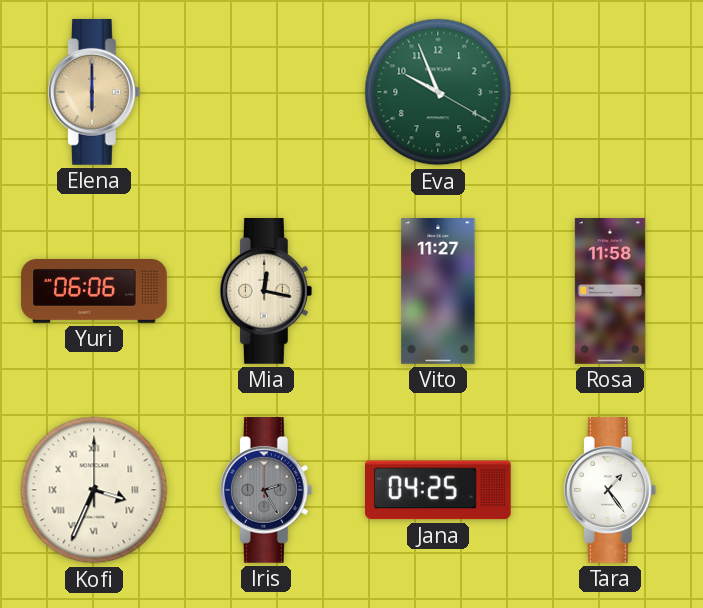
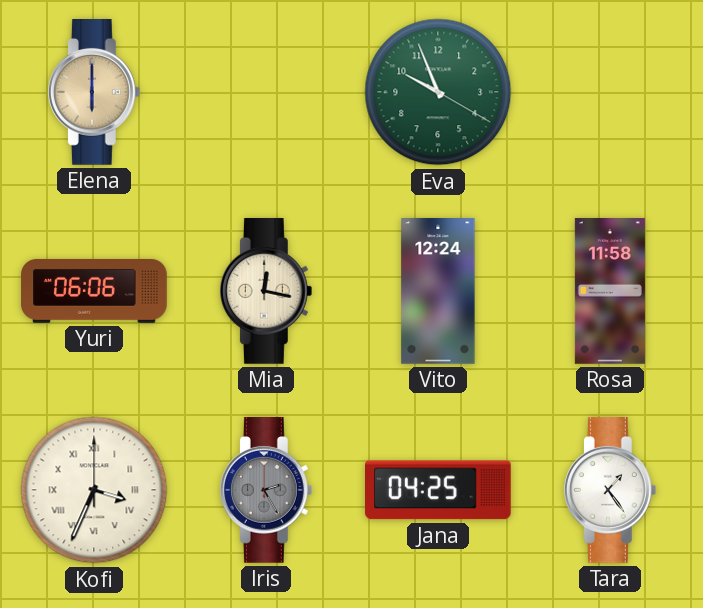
Vito: 11:27 -> 12:24
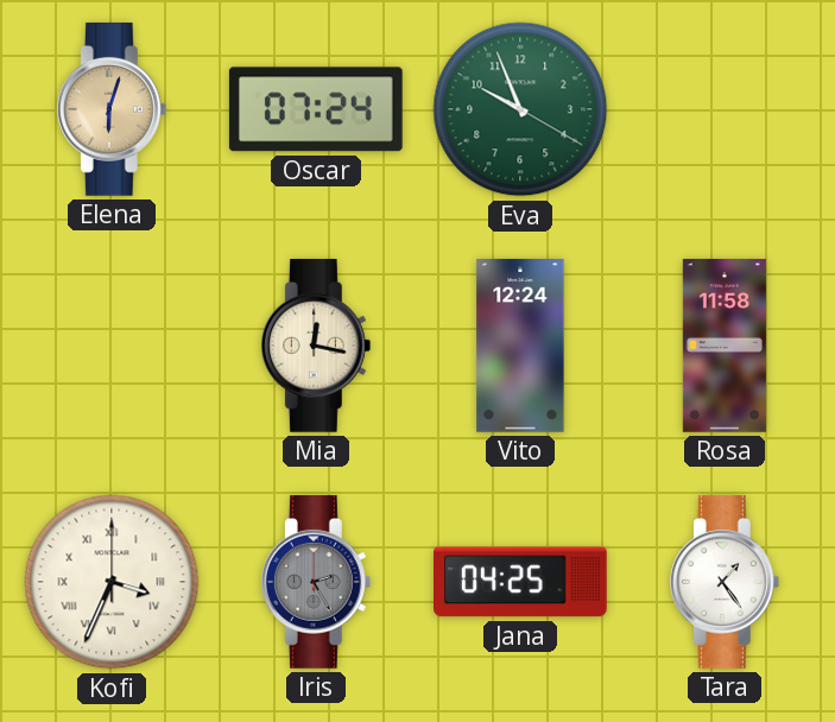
Elena: 6:00 -> 6:03
Oscar: none -> 07:24
Yuri: 06:06 -> none
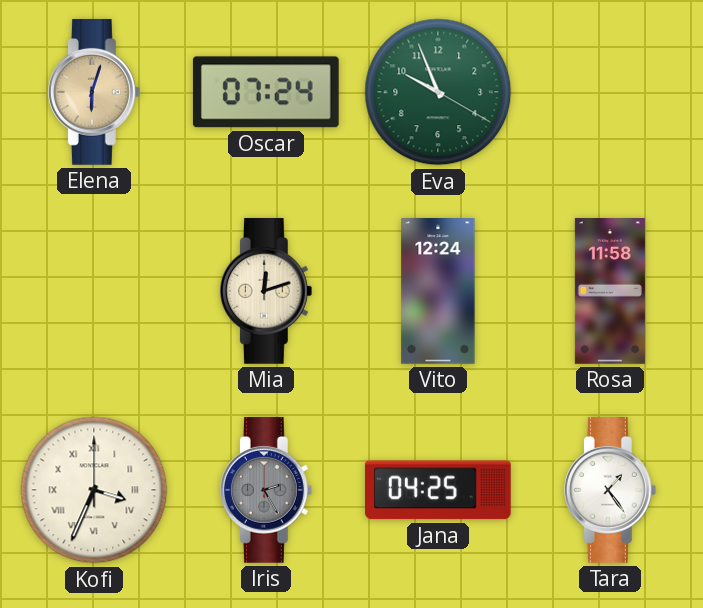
Mia: 12:17 -> 12:12
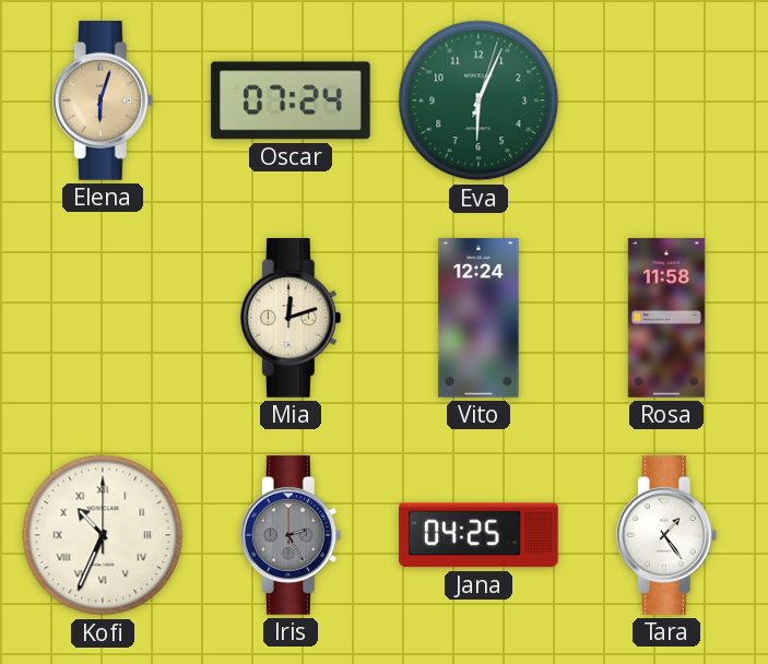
Eva: 9:56 -> 6:04
Kofi: 3:34 -> 10:34
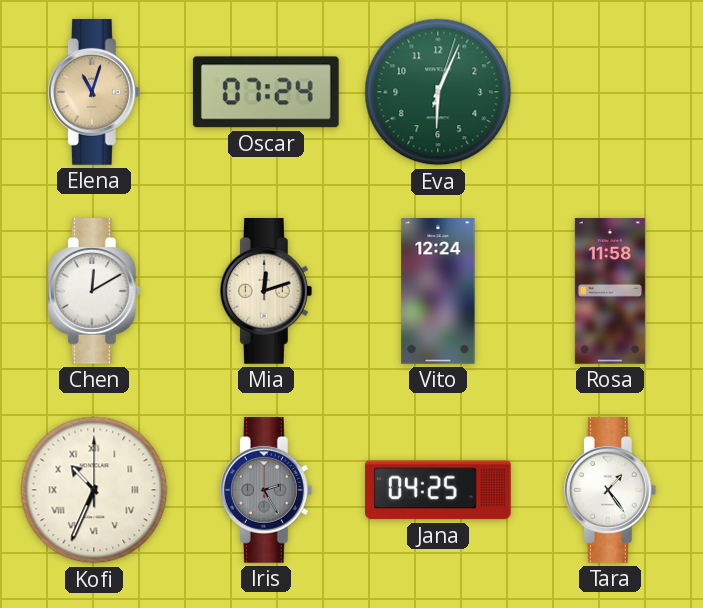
Elena: 6:03 -> 11:03
Chen: none -> 12:10
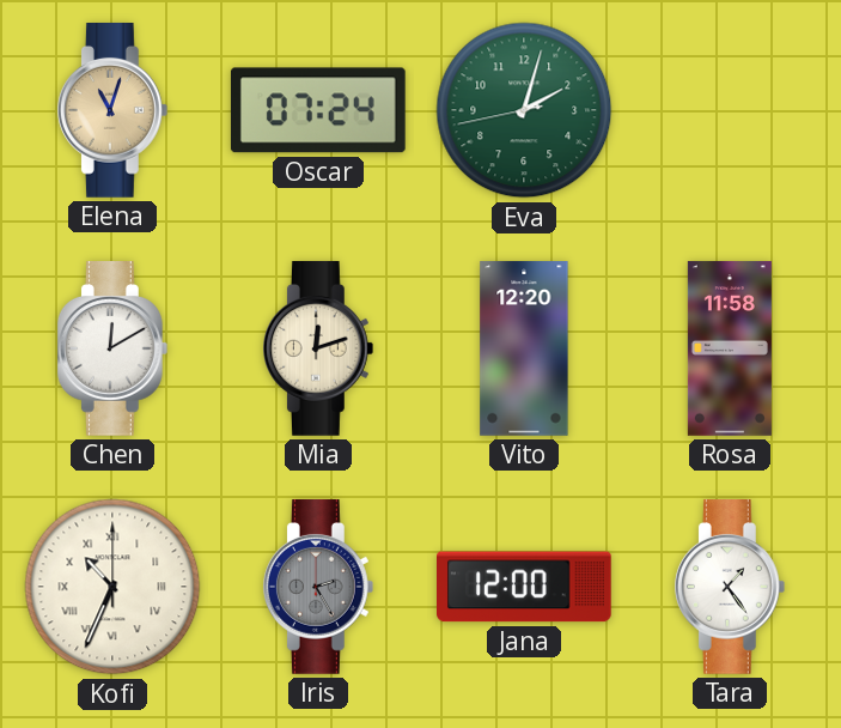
Eva: 6:04 -> 2:02
Vito: 12:24 -> 12:20
Jana: 04:25 -> 12:00
